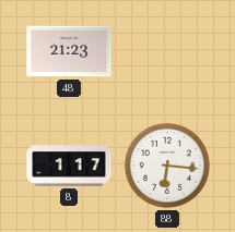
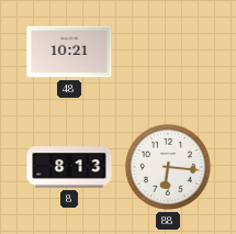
48: 21:23 -> 10:21
8: 1:17 -> 8:13
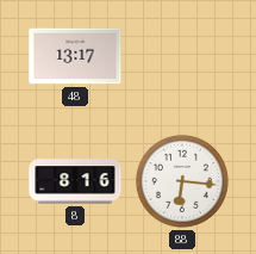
48: 10:21 -> 13:17
8: 8:13 -> 8:16
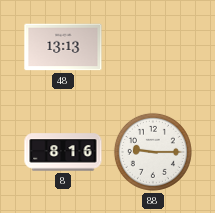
48: 13:17 -> 13:13
88: 6:16 -> 9:15
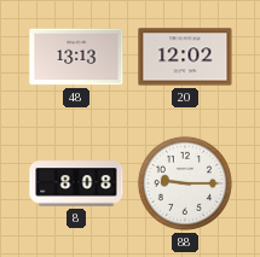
20: none -> 12:02
8: 8:16 -> 8:08
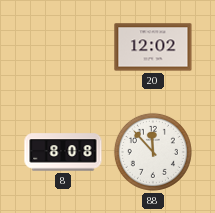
48: 13:13 -> none
88: 9:15 -> 11:53
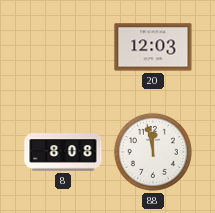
20: 12:02 -> 12:03
88: 11:53 -> 11:58
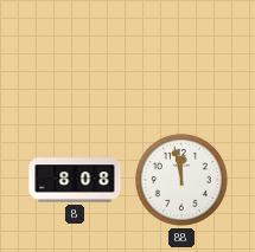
20: 12:03 -> none
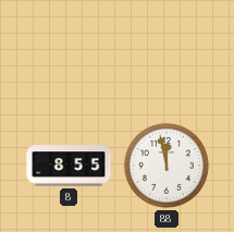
8: 8:08 -> 8:55
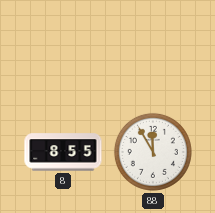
88: 11:58 -> 11:55
